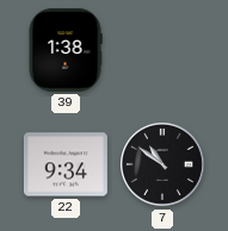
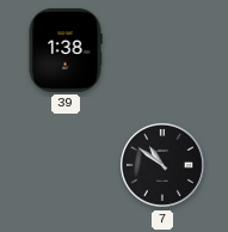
22: 9:34 -> none
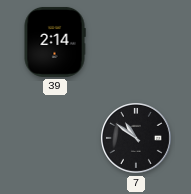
39: 1:38 -> 2:14
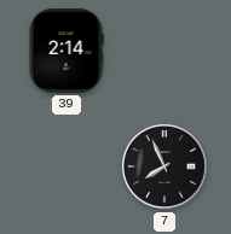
7: 10:51 -> 7:56
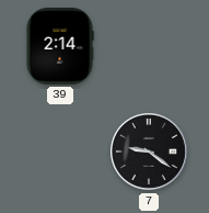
7: 7:56 -> 9:21
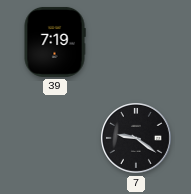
39: 2:14 -> 7:19
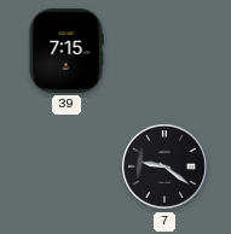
39: 7:19 -> 7:15
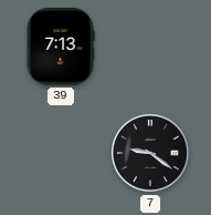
39: 7:15 -> 7:13
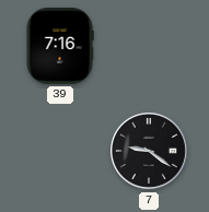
39: 7:13 -> 7:16
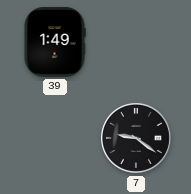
39: 7:16 -> 1:49
